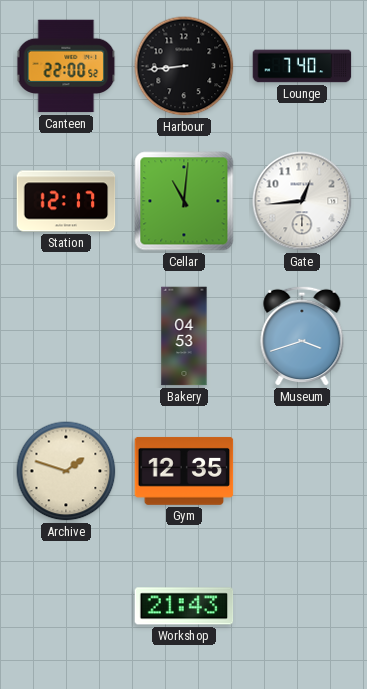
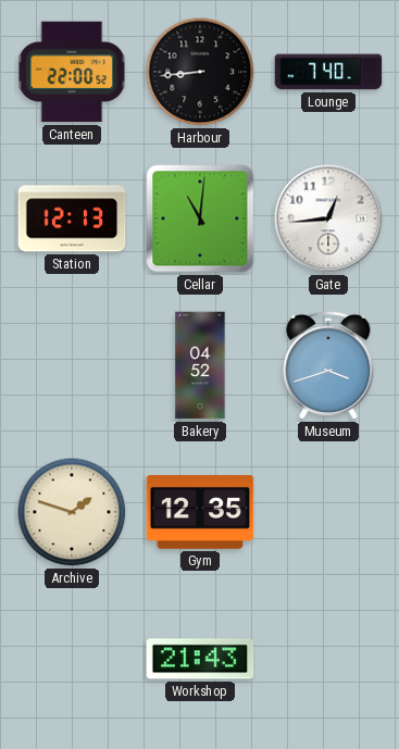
Station: 12:17 -> 12:13
Bakery: 04:53 -> 04:52
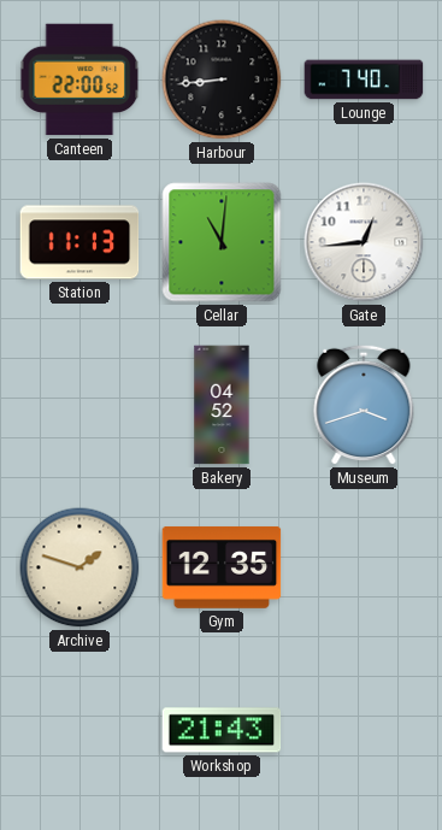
Station: 12:13 -> 11:13
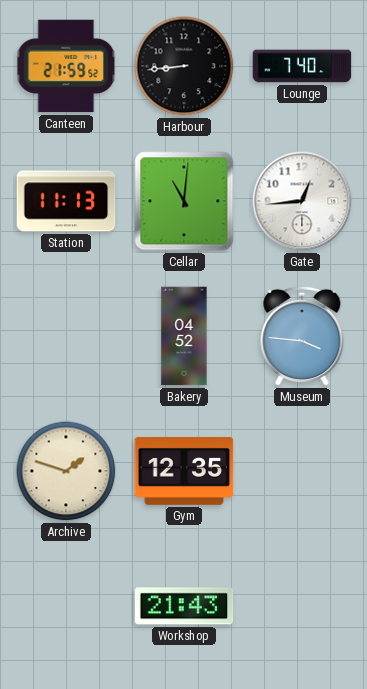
Canteen: 22:00 -> 21:59
Museum: 3:42 -> 3:46
